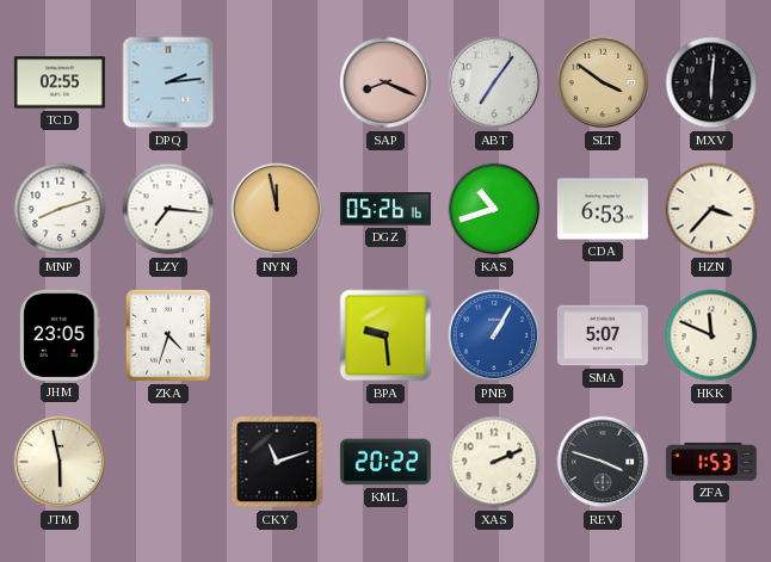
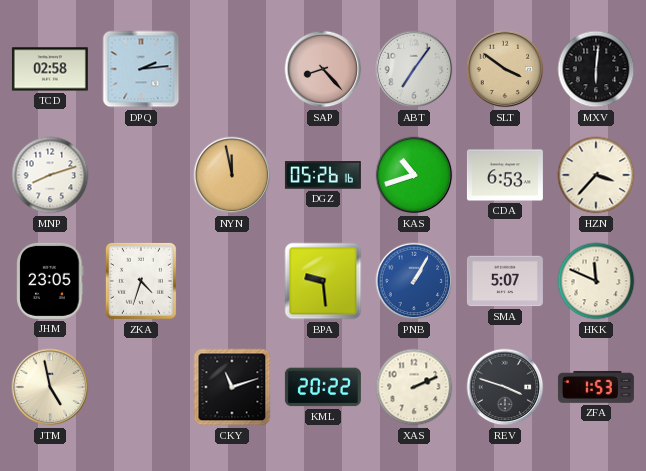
TCD: 02:55 -> 02:58
SAP: 8:19 -> 8:23
LZY: 7:16 -> none
JTM: 5:58 -> 4:58
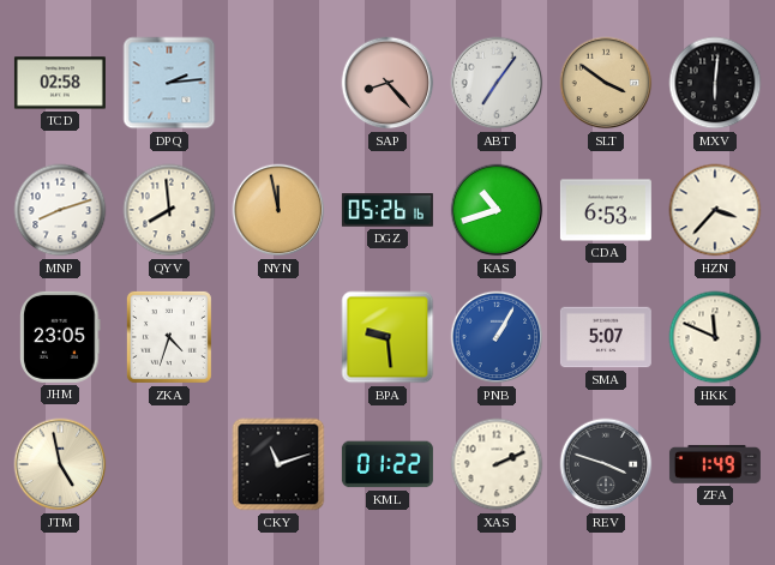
QYV: none -> 7:59
KML: 20:22 -> 01:22
ZFA: 1:53 -> 1:49
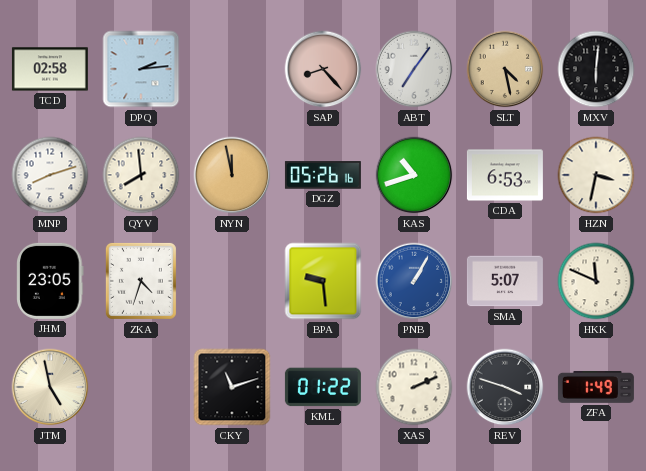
SLT: 3:51 -> 4:28
HZN: 3:37 -> 3:32
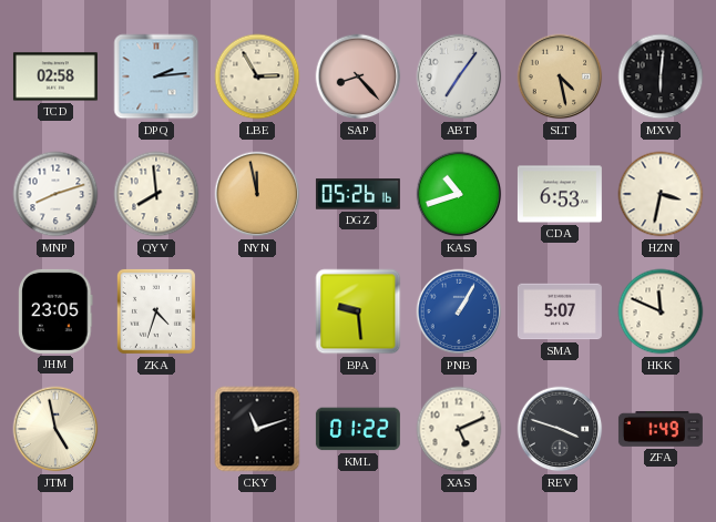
LBE: none -> 2:55
XAS: 2:11 -> 5:11
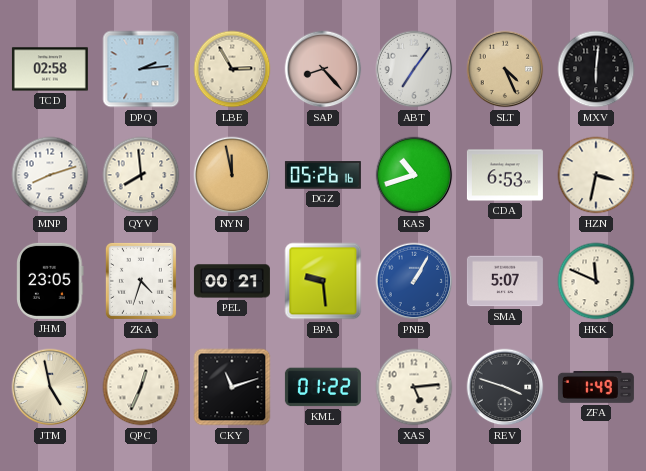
SLT: 4:28 -> 4:26
PEL: none -> 00:21
QPC: none -> 12:34
XAS: 5:11 -> 5:14
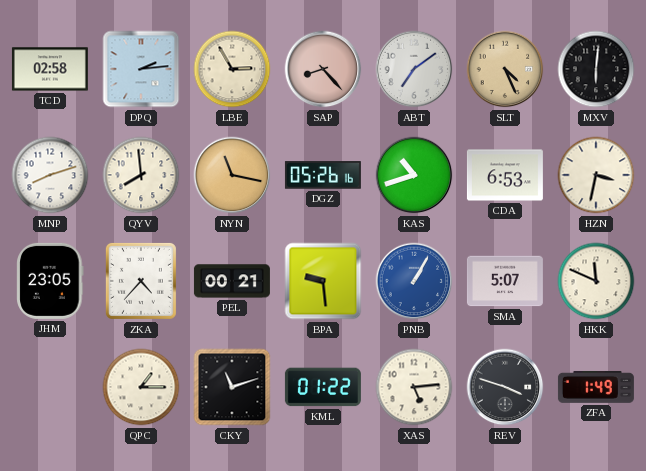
ABT: 7:06 -> 7:09
NYN: 11:58 -> 11:17
ZKA: 4:33 -> 4:37
JTM: 4:58 -> none
QPC: 12:34 -> 1:15
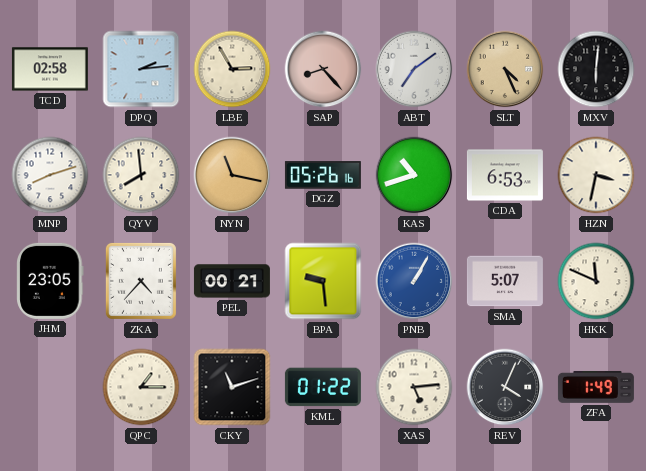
REV: 3:48 -> 4:04
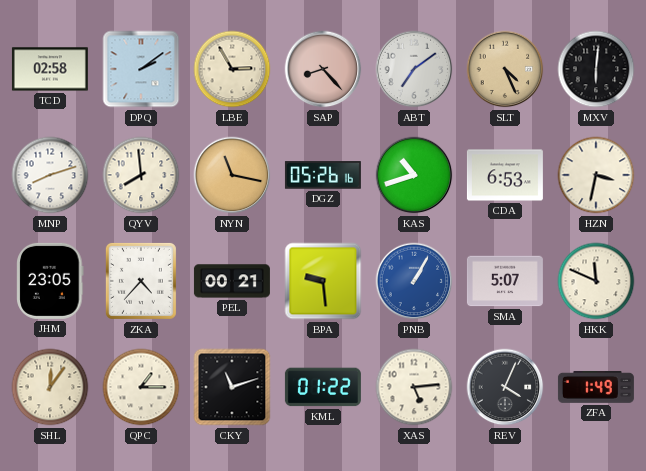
DPQ: 2:14 -> 2:09
SHL: none -> 12:06
